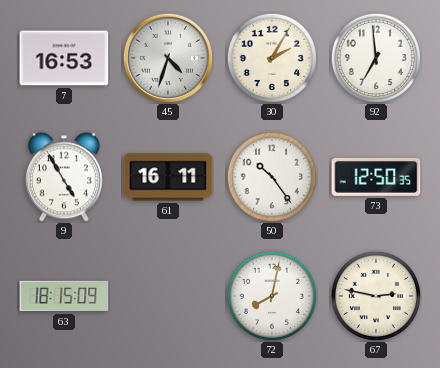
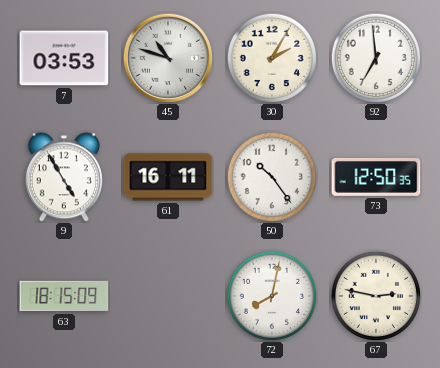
7: 16:53 -> 03:53
45: 4:33 -> 10:48
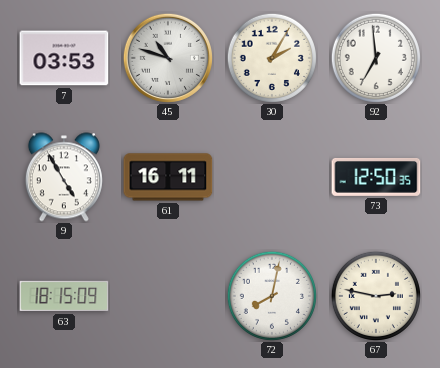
50: 10:24 -> none
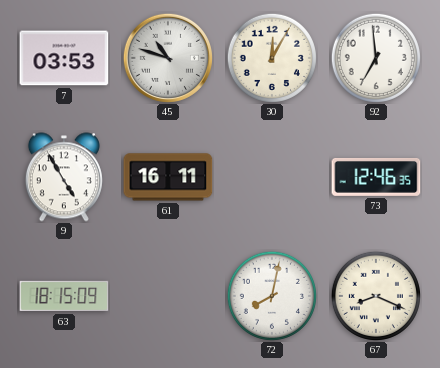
30: 2:05 -> 12:05
73: 12:50 -> 12:46
67: 2:47 -> 8:19
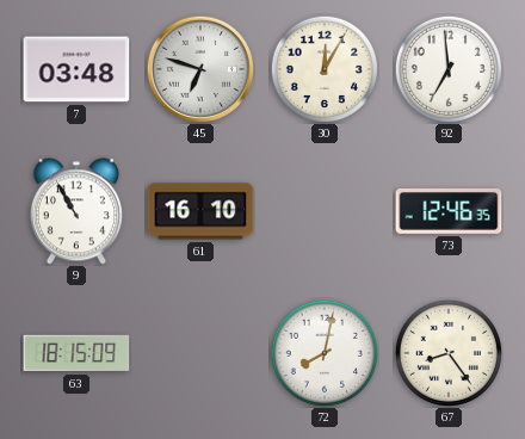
7: 03:53 -> 03:48
45: 10:48 -> 6:48
9: 4:55 -> 10:55
61: 16:11 -> 16:10
67: 8:19 -> 8:24
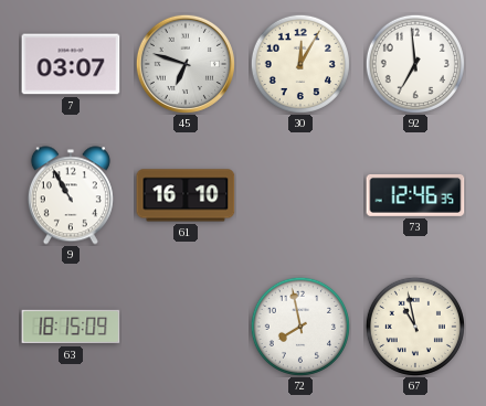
7: 03:48 -> 03:07
72: 8:02 -> 7:58
67: 8:24 -> 10:58
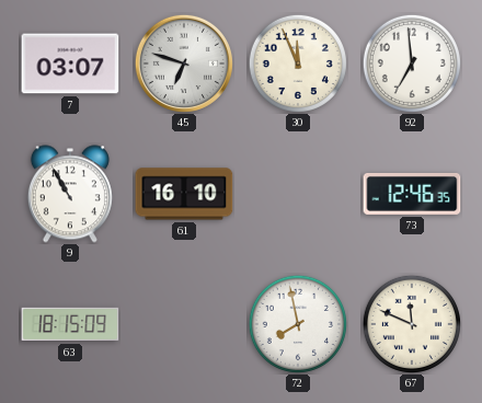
30: 12:05 -> 11:56
67: 10:58 -> 11:49
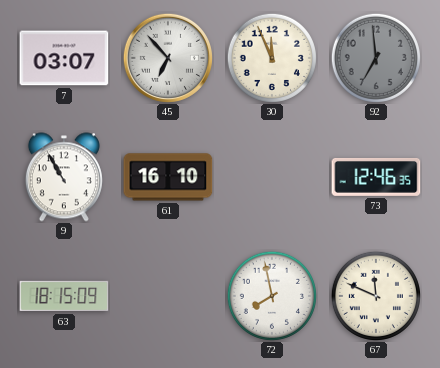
45: 6:48 -> 6:53
92 dial: white -> grey
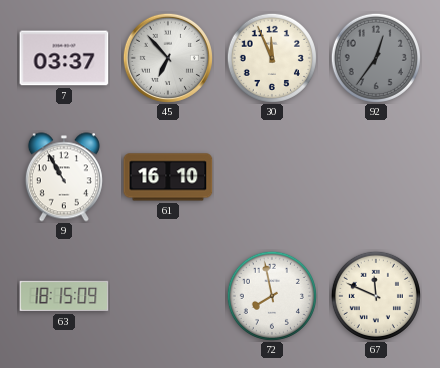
7: 03:07 -> 03:37
92: 6:59 -> 12:36
73: 12:46 -> none
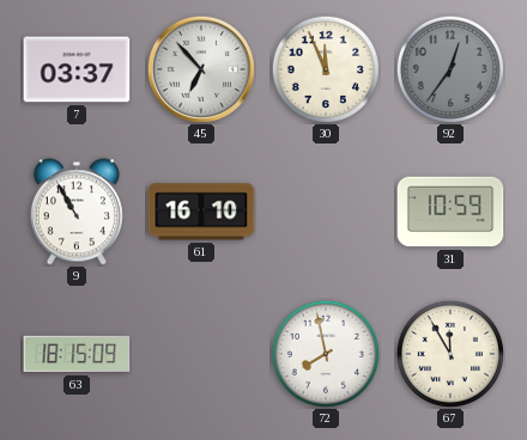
31: none -> 10:59
67: 11:49 -> 11:55
